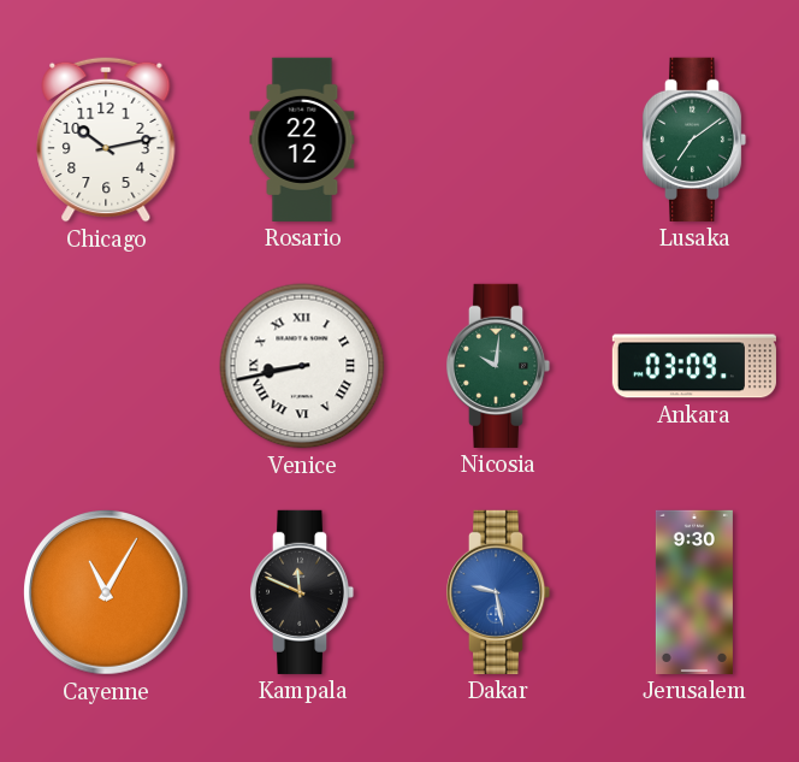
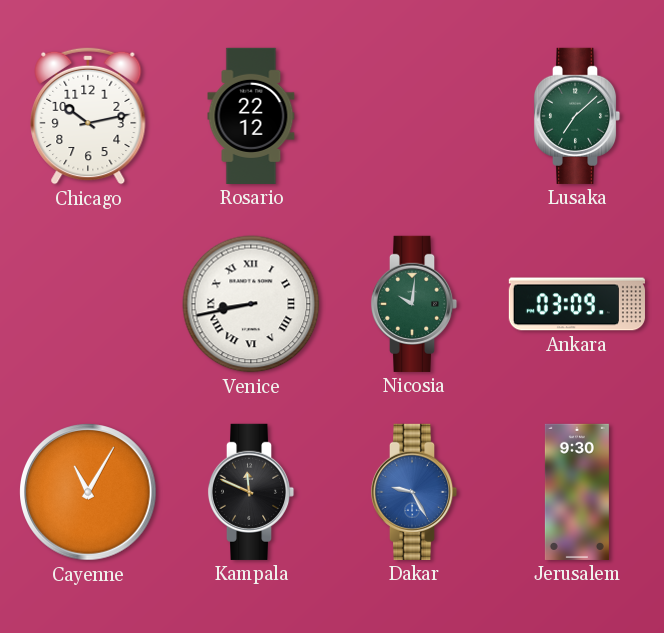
Lusaka: 7:09 -> 7:08
Dakar: 9:28 -> 9:25
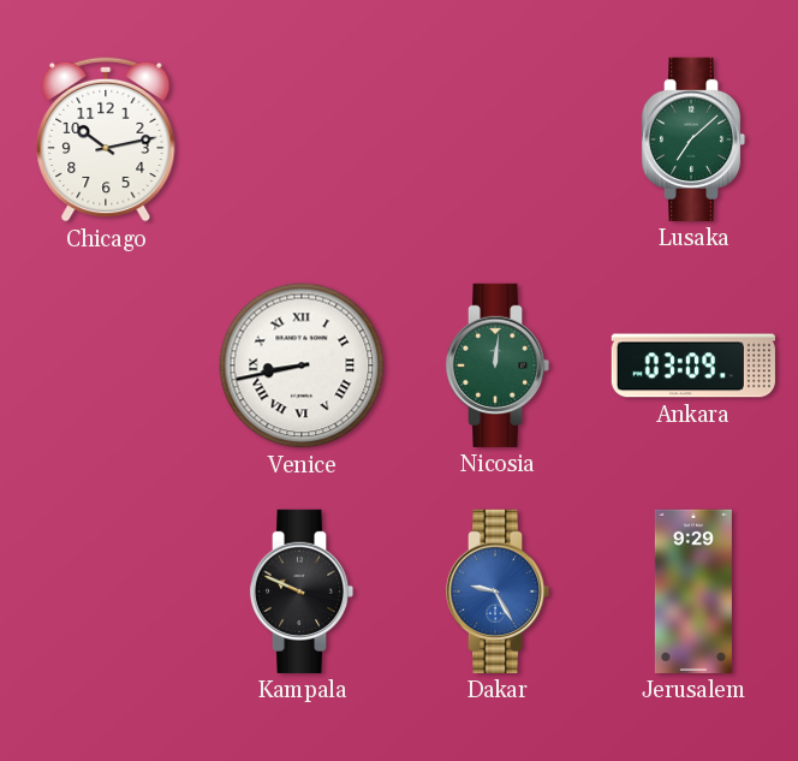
Rosario: 22:12 -> none
Nicosia: 10:01 -> 12:01
Cayenne: 11:05 -> none
Kampala: 11:49 -> 9:49
Jerusalem: 9:30 -> 9:29
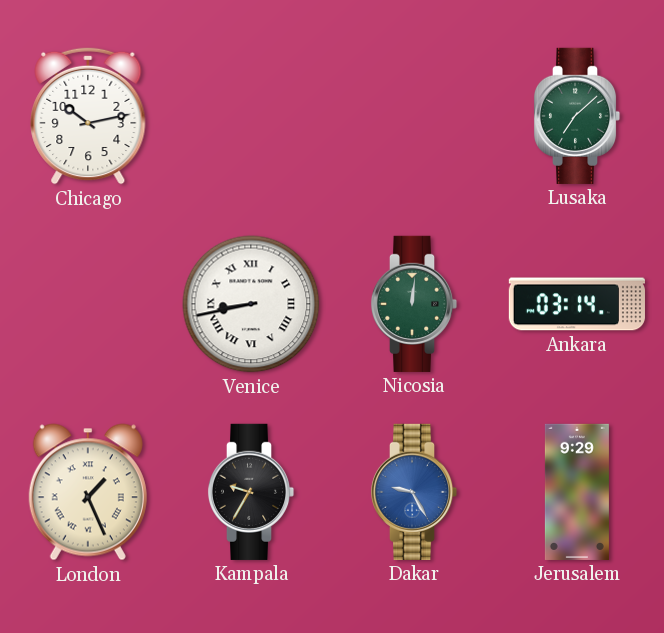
Ankara: 03:09 -> 03:14
London: none -> 1:26
Kampala: 9:49 -> 9:35
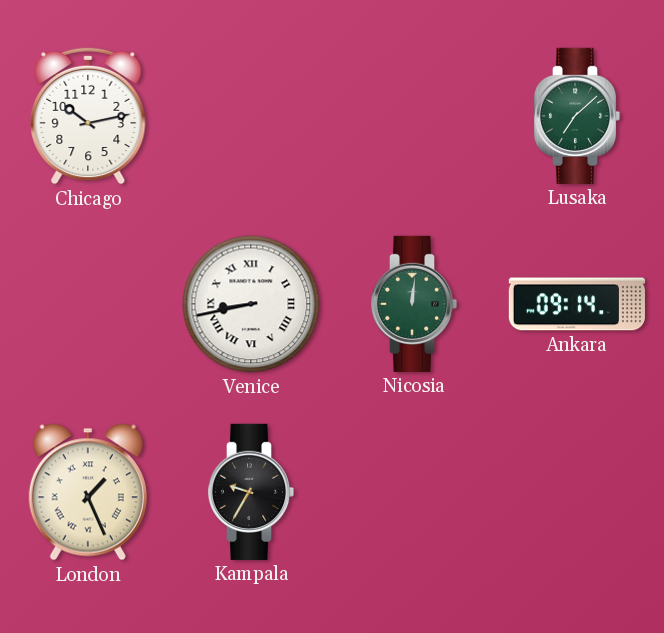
Ankara: 03:14 -> 09:14
Dakar: 9:25 -> none
Jerusalem: 9:29 -> none
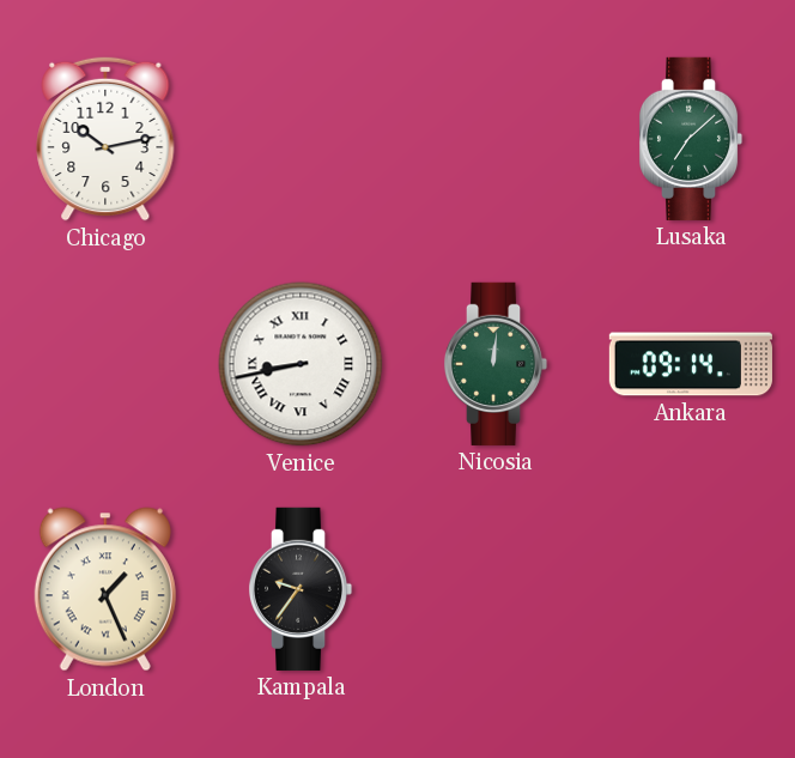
Kampala: 9:35 -> 9:36
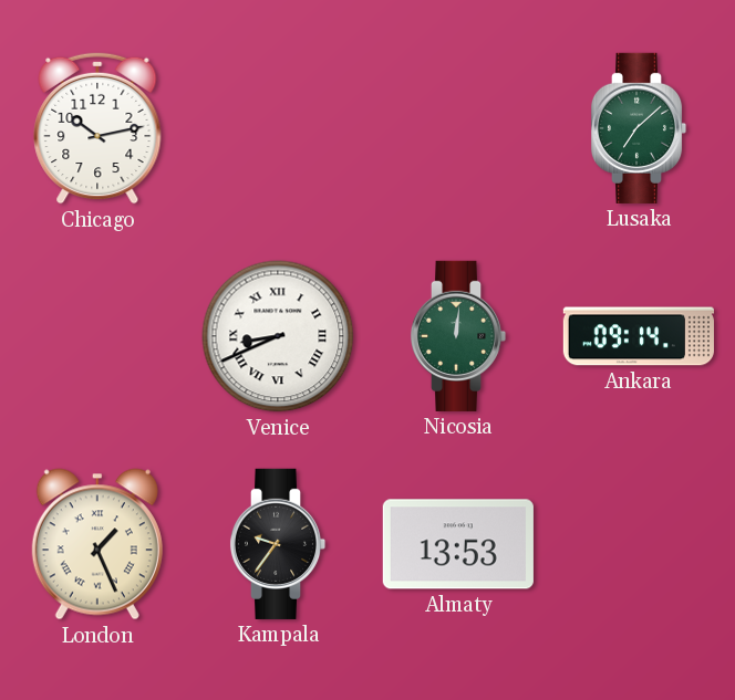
Venice: 8:43 -> 8:41
Almaty: none -> 13:53
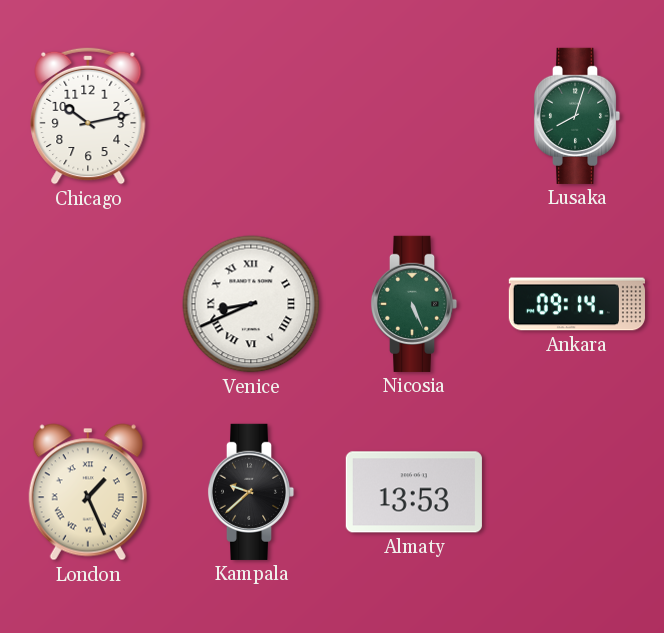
Lusaka: 7:08 -> 8:03
Nicosia: 12:01 -> 5:26
Kampala: 9:36 -> 9:38
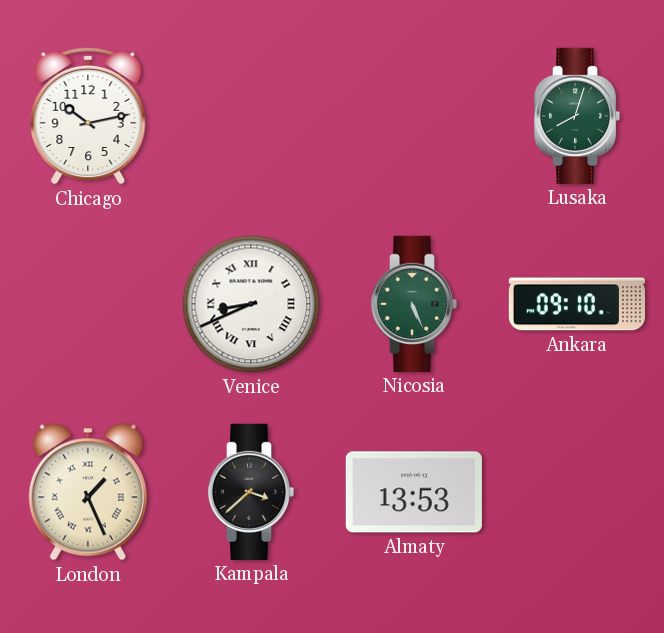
Ankara: 09:14 -> 09:10
Kampala: 9:38 -> 3:38
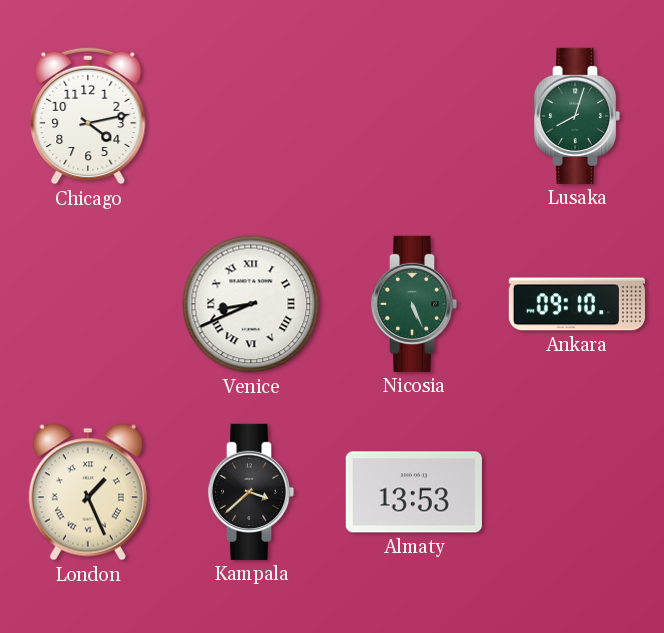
Chicago: 10:13 -> 4:13
